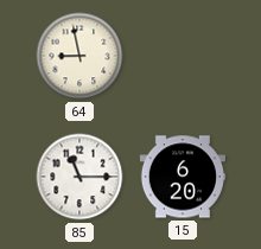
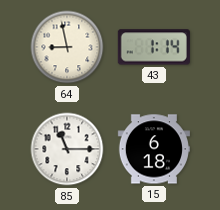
43: none -> 1:14
15: 6:20 -> 6:18
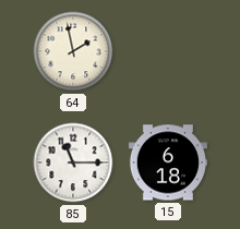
64: 8:58 -> 1:58
43: 1:14 -> none
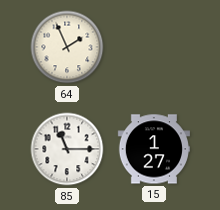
64: 1:58 -> 1:56
15: 6:18 -> 1:27
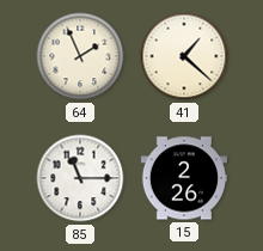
41: none -> 1:22
15: 1:27 -> 2:26
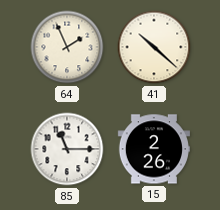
41: 1:22 -> 10:22
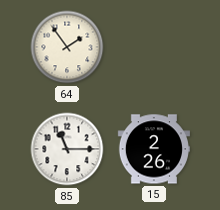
64: 1:56 -> 1:54
41: 10:22 -> none
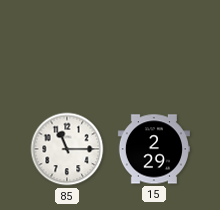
64: 1:54 -> none
15: 2:26 -> 2:29
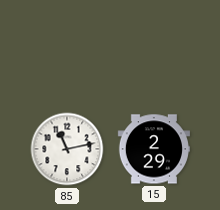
85: 11:15 -> 11:13
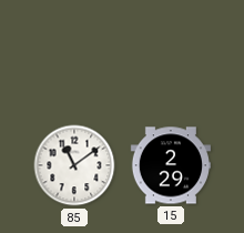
85: 11:13 -> 11:09
